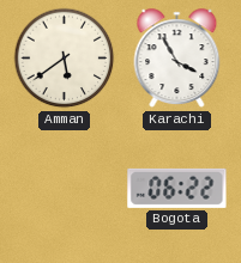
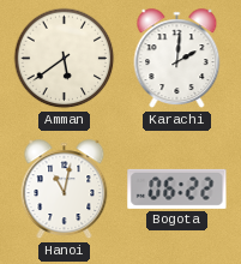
Karachi: 3:55 -> 2:01
Hanoi: none -> 11:02
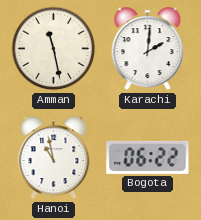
Amman: 5:39 -> 11:28
Hanoi: 11:02 -> 10:58
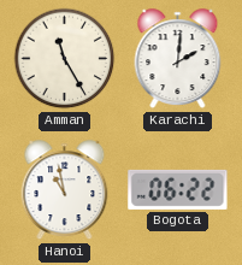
Amman: 11:28 -> 11:25
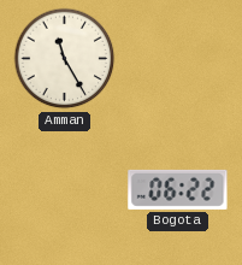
Karachi: 2:01 -> none
Hanoi: 10:58 -> none
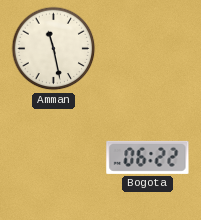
Amman: 11:25 -> 11:28
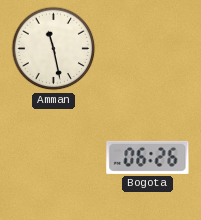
Bogota: 06:22 -> 06:26
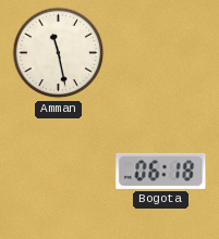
Bogota: 06:26 -> 06:18
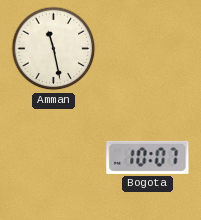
Bogota: 06:18 -> 10:07
